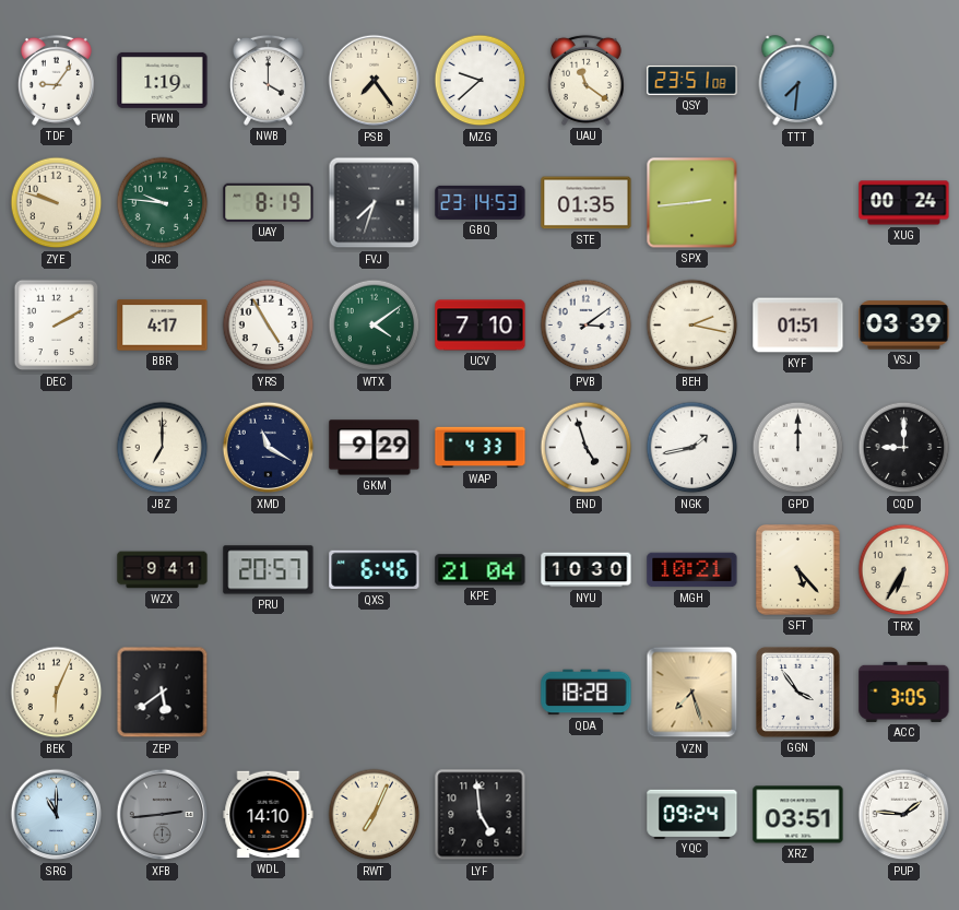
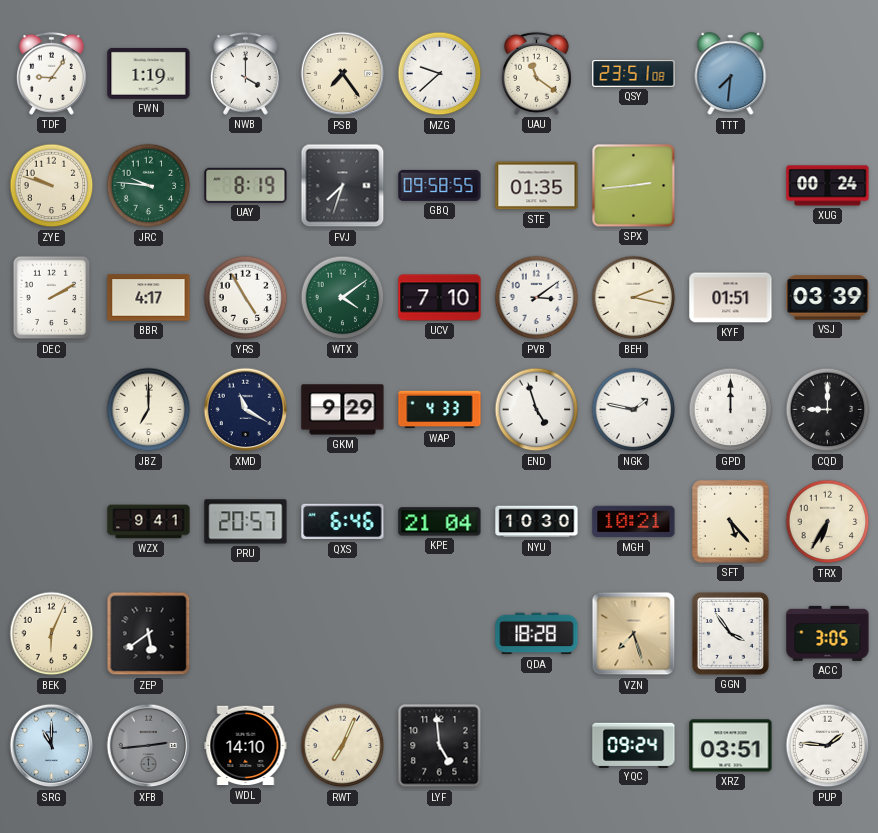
GBQ: 23:14 -> 09:58
NGK: 1:43 -> 1:47
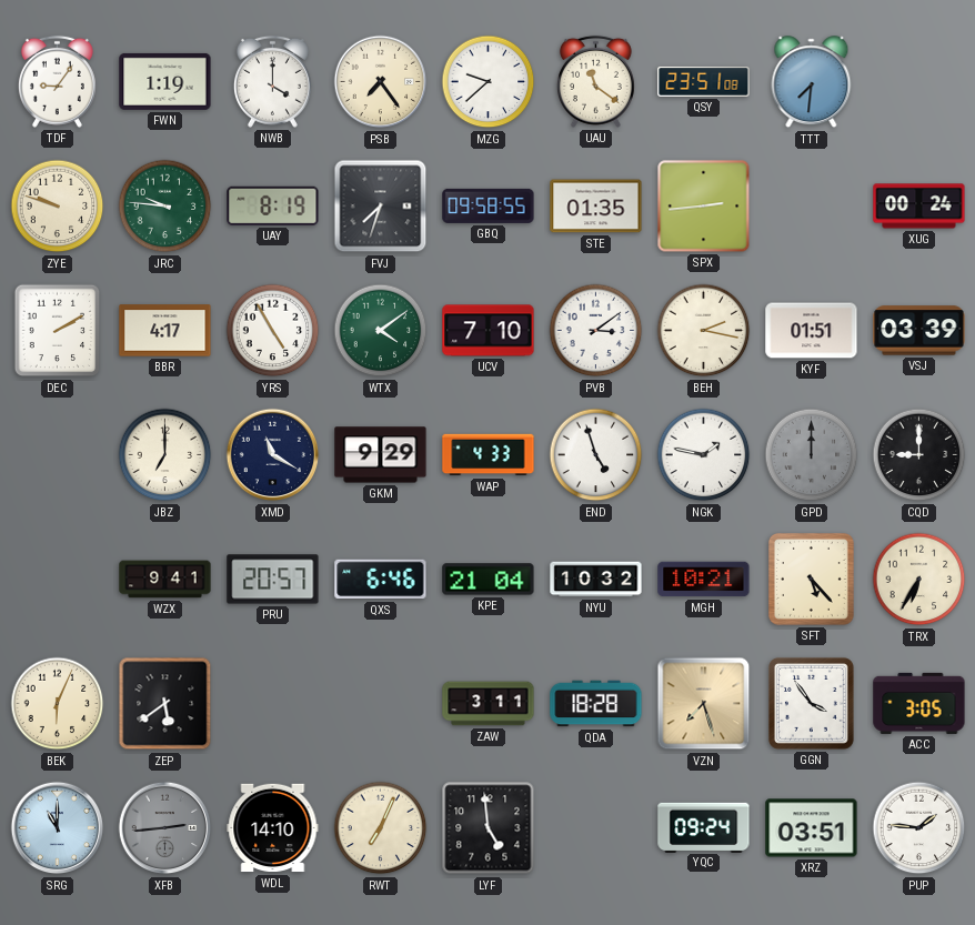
GPD dial: white -> grey
NYU: 10:30 -> 10:32
ZAW: none -> 3:11
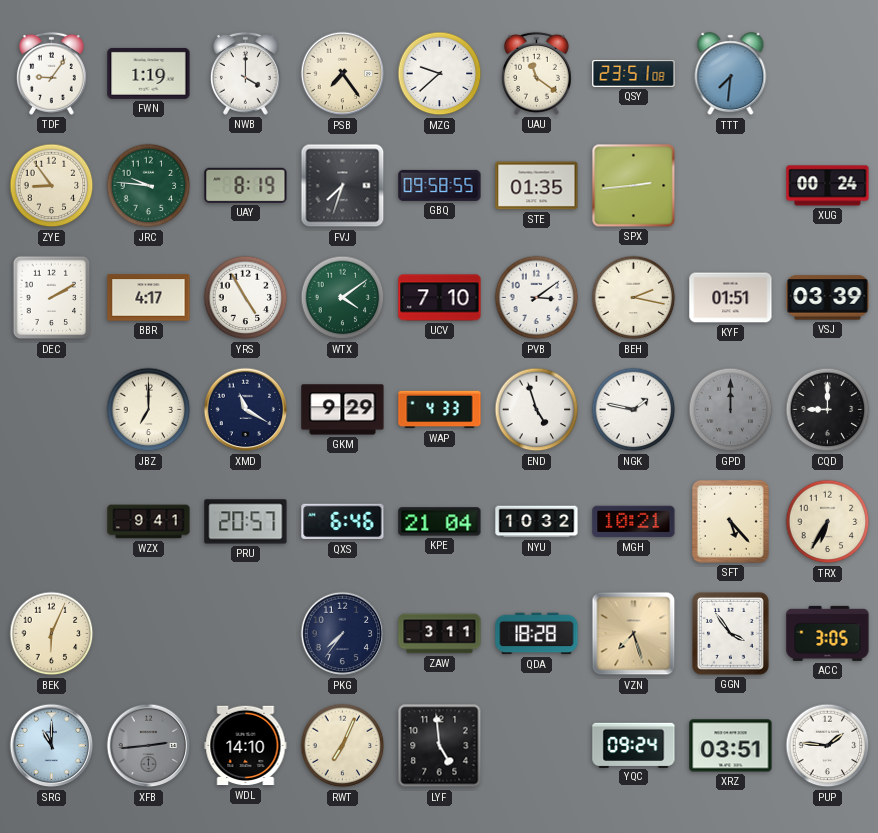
ZYE: 9:48 -> 8:54
ZEP: 5:39 -> none
PKG: none -> 7:36
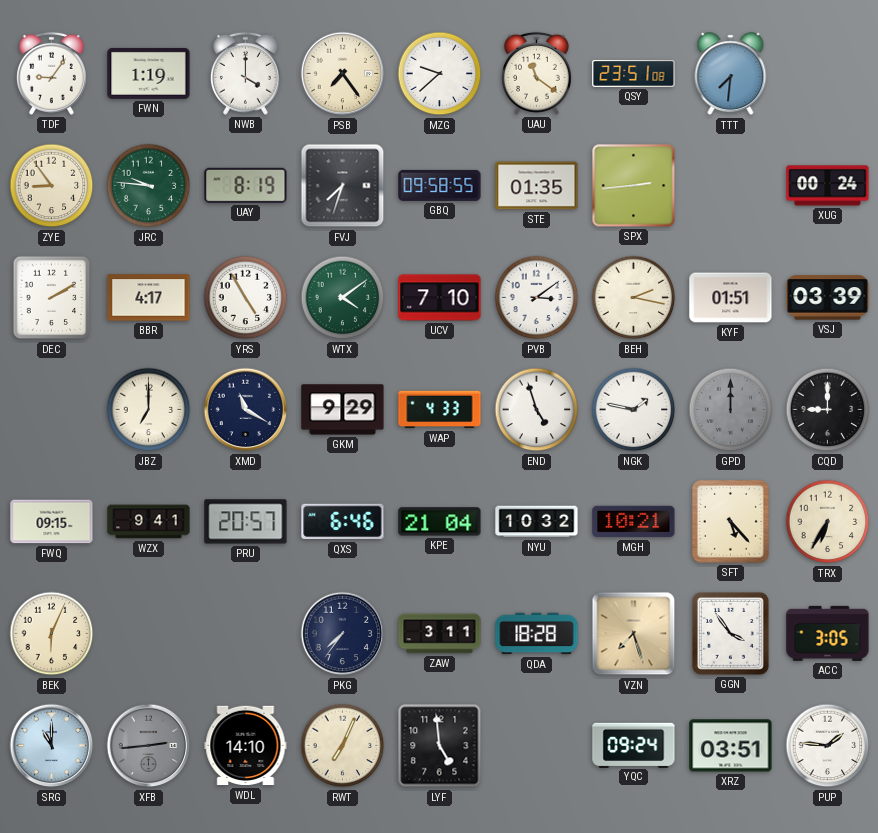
FWQ: none -> 09:15
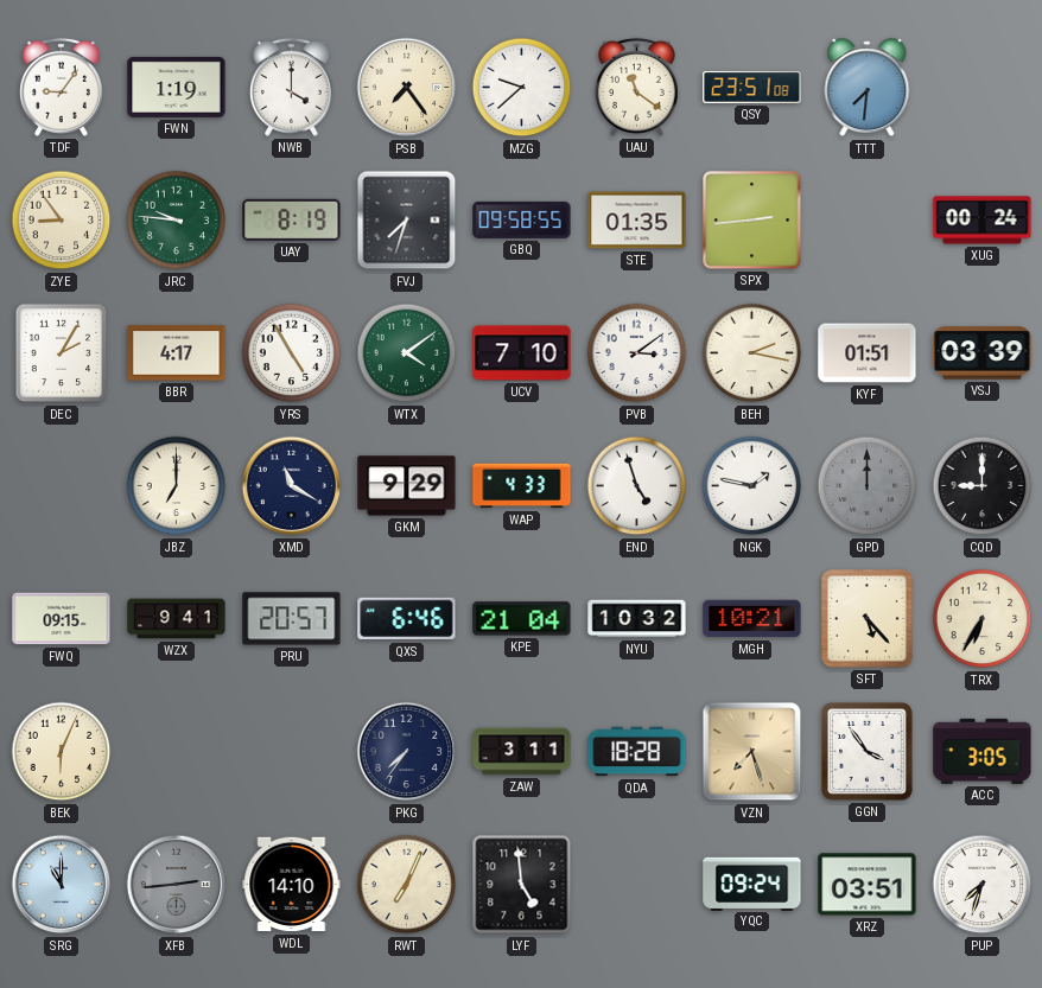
DEC: 2:10 -> 2:05
PUP: 1:46 -> 7:33
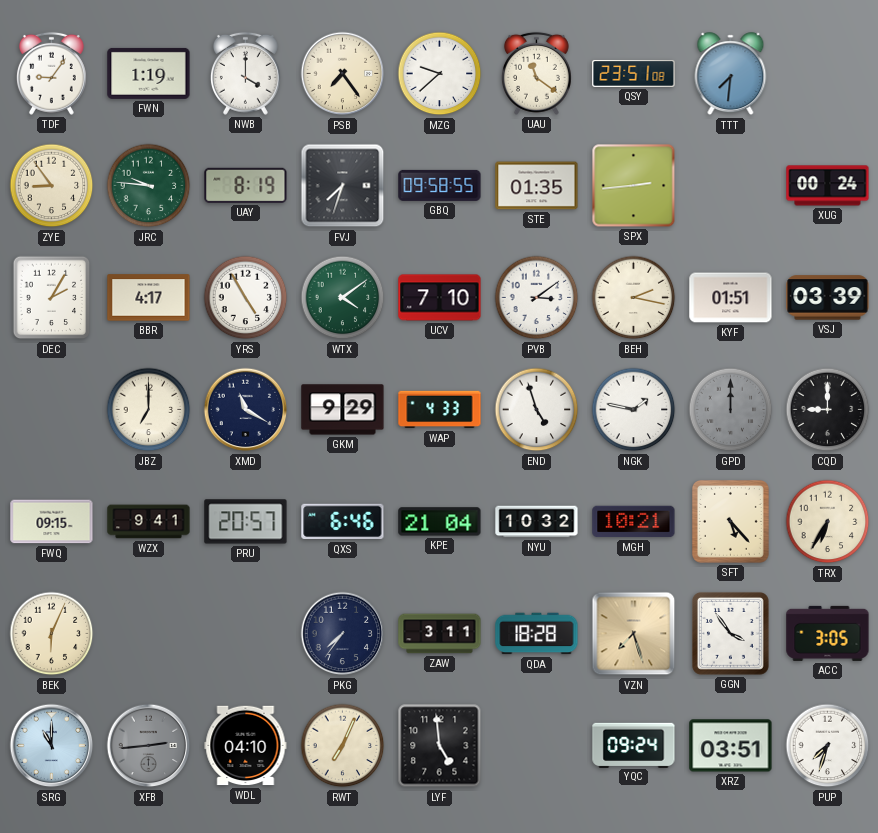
WDL: 14:10 -> 04:10
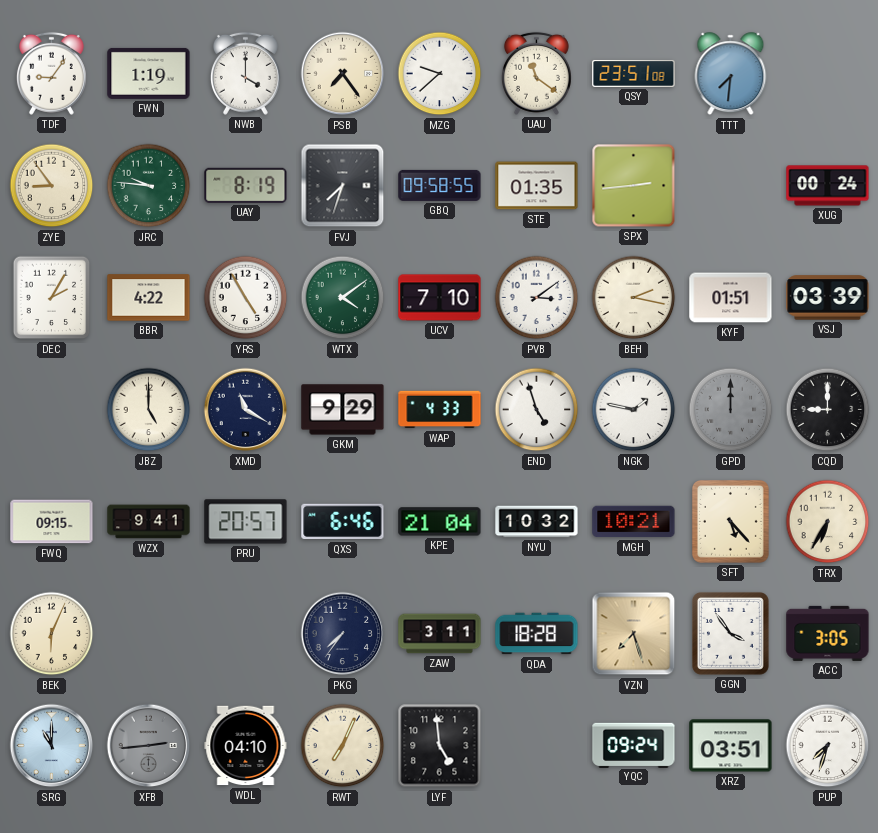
BBR: 4:17 -> 4:22
JBZ: 7:00 -> 5:00
